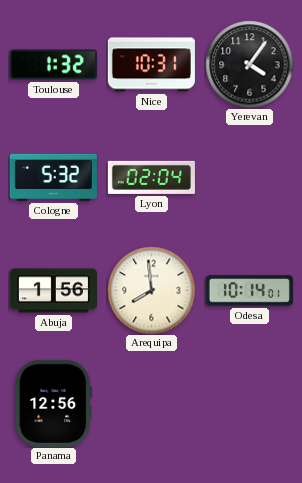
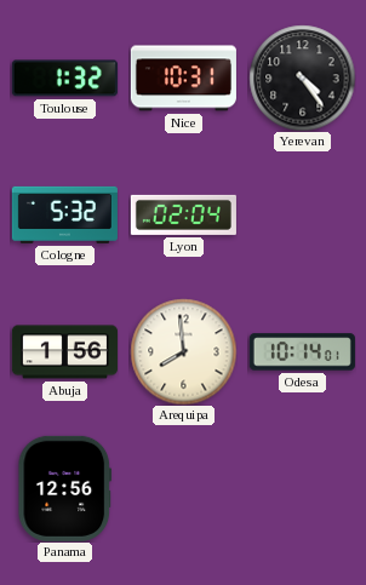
Yerevan: 4:06 -> 4:24
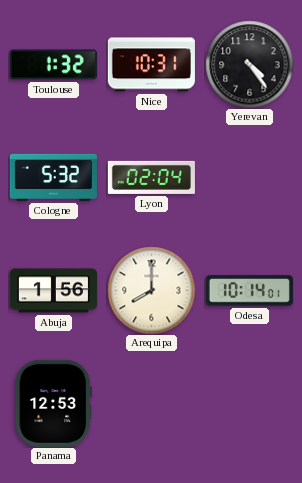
Arequipa: 7:59 -> 8:00
Panama: 12:56 -> 12:53
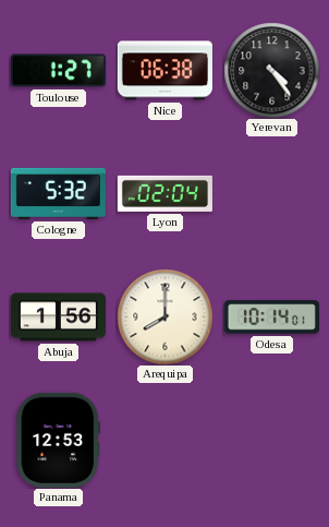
Toulouse: 1:32 -> 1:27
Nice: 10:31 -> 06:38
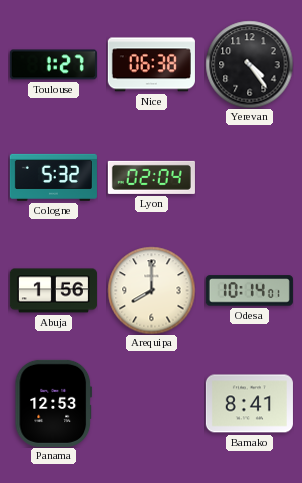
Bamako: none -> 8:41
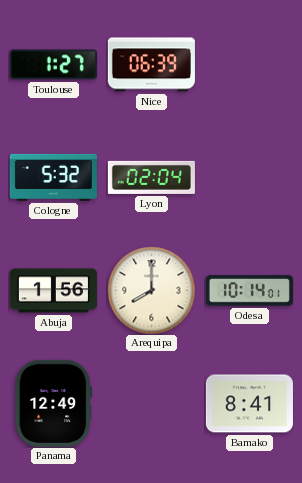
Nice: 06:38 -> 06:39
Yerevan: 4:24 -> none
Panama: 12:53 -> 12:49
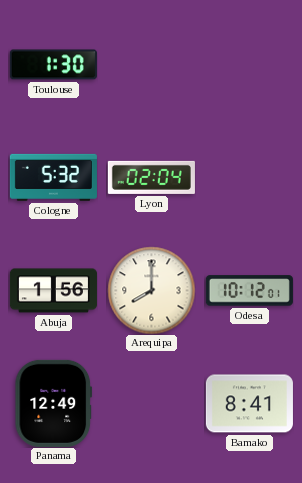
Toulouse: 1:27 -> 1:30
Nice: 06:39 -> none
Odesa: 10:14 -> 10:12
